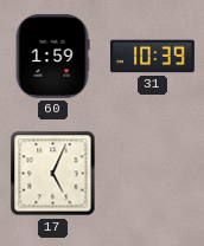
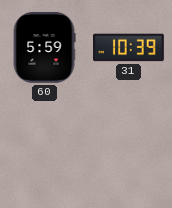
60: 1:59 -> 5:59
17: 5:04 -> none
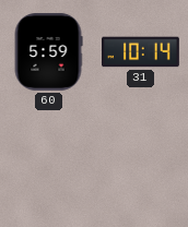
31: 10:39 -> 10:14
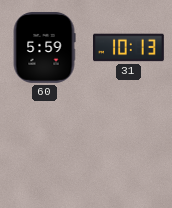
31: 10:14 -> 10:13
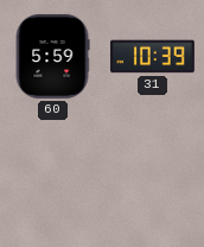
31: 10:13 -> 10:39
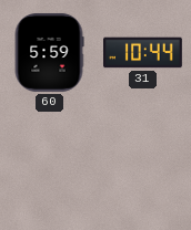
31: 10:39 -> 10:44
